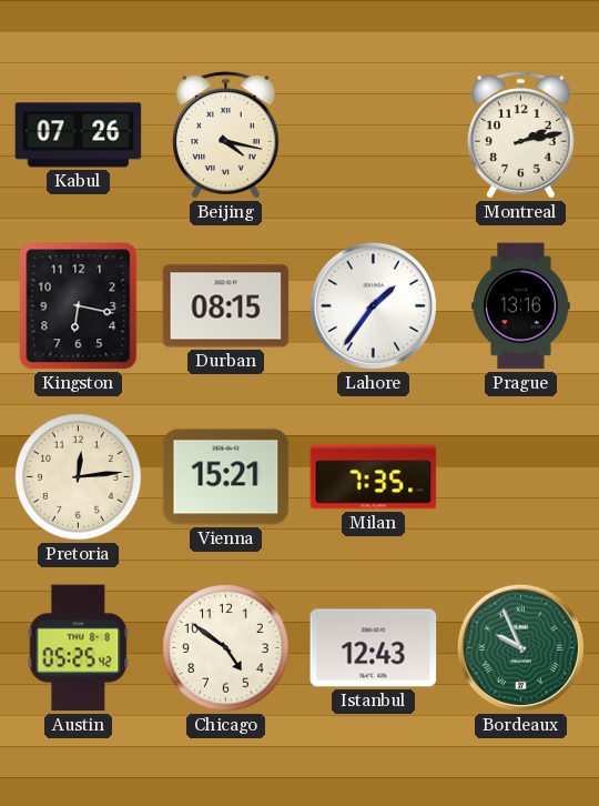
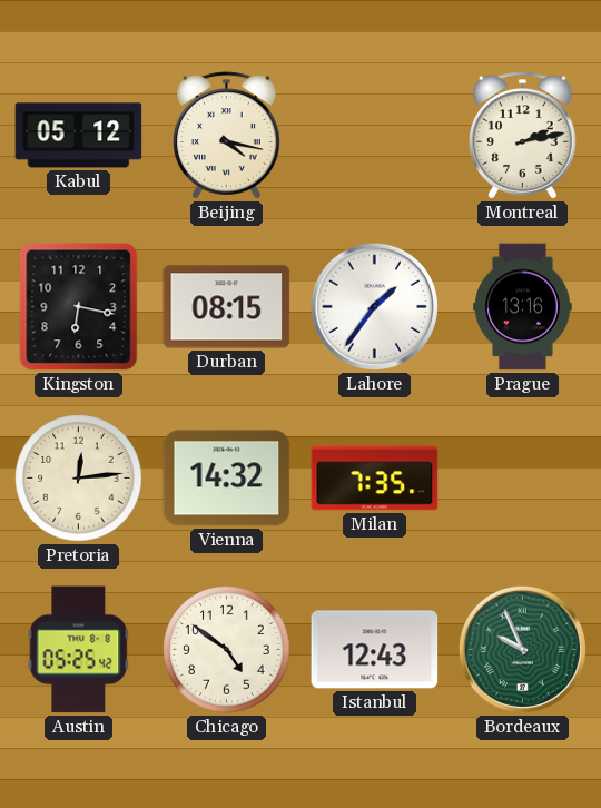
Kabul: 07:26 -> 05:12
Vienna: 15:21 -> 14:32
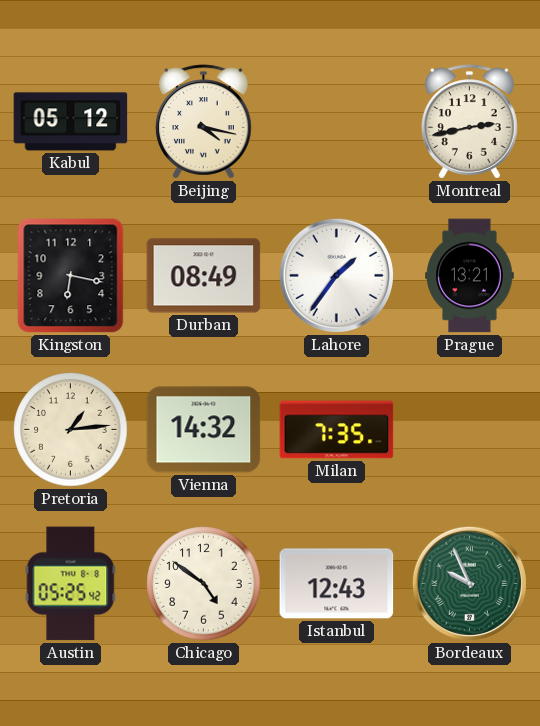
Montreal: 2:13 -> 2:43
Durban: 08:15 -> 08:49
Prague: 13:16 -> 13:21
Pretoria: 12:14 -> 1:14
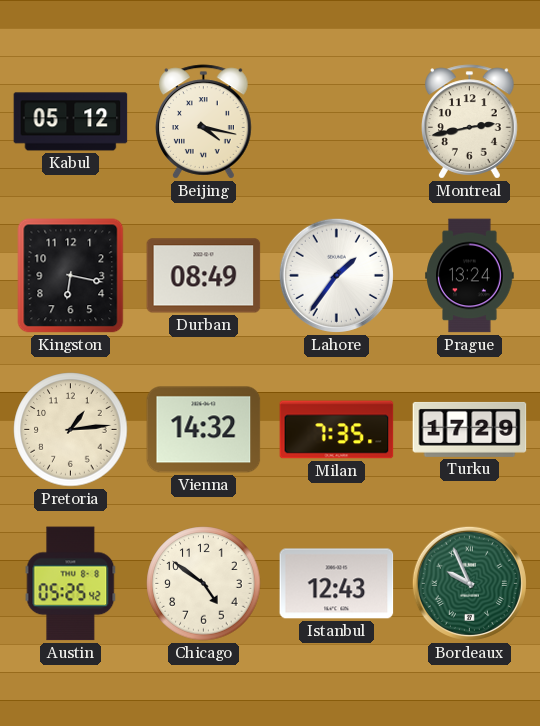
Prague: 13:21 -> 13:24
Turku: none -> 17:29
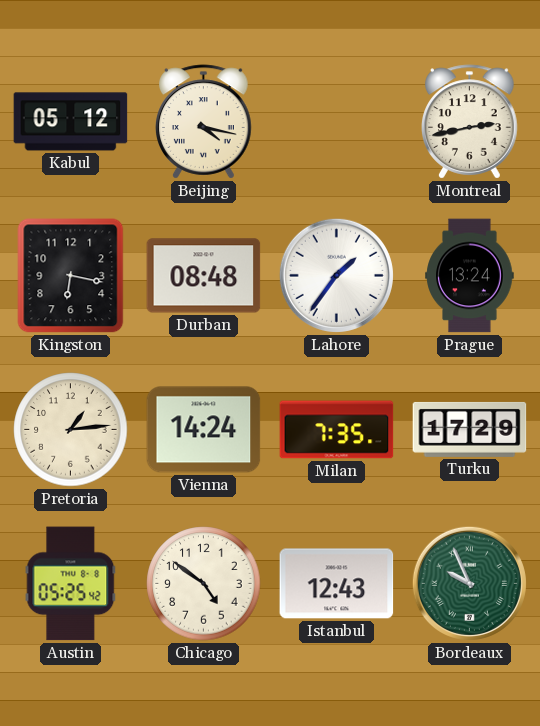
Durban: 08:49 -> 08:48
Vienna: 14:32 -> 14:24
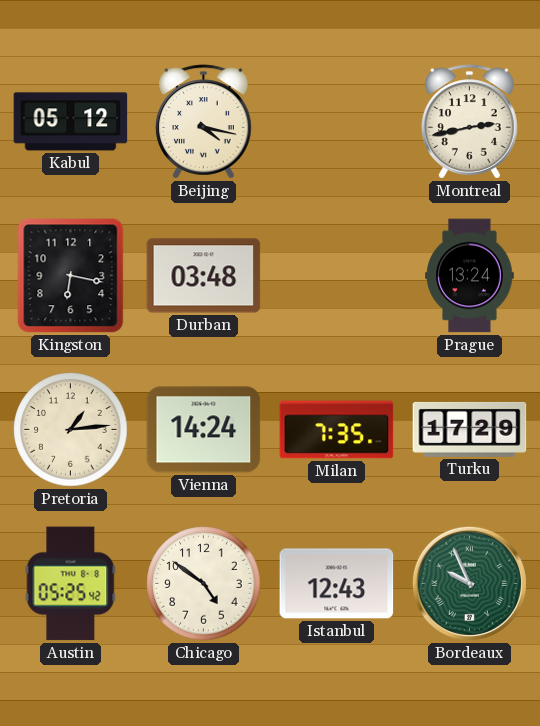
Durban: 08:48 -> 03:48
Lahore: 1:36 -> none
